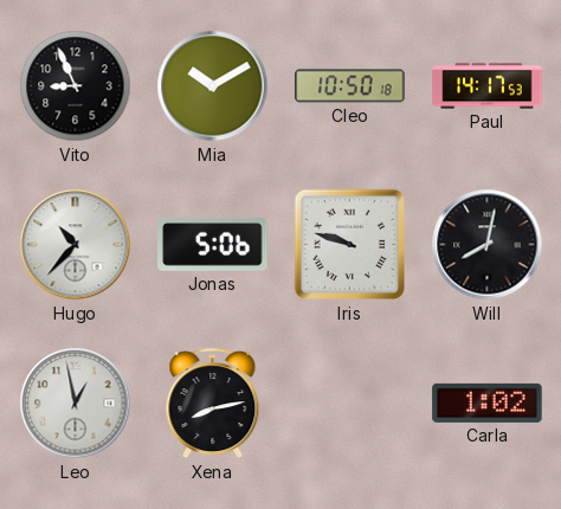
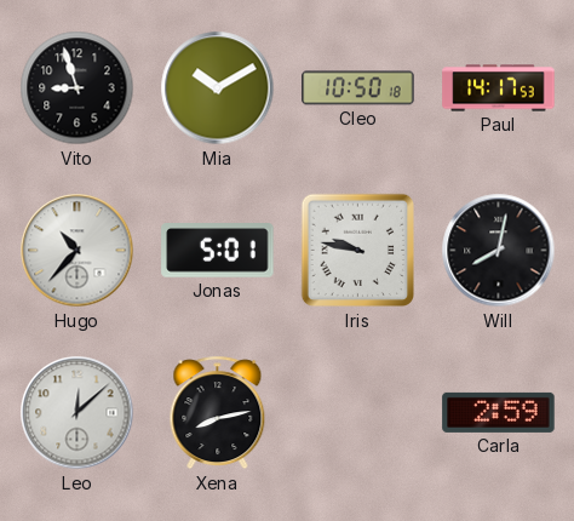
Vito: 8:56 -> 8:57
Jonas: 5:06 -> 5:01
Iris: 9:48 -> 9:47
Leo: 12:58 -> 12:08
Carla: 1:02 -> 2:59
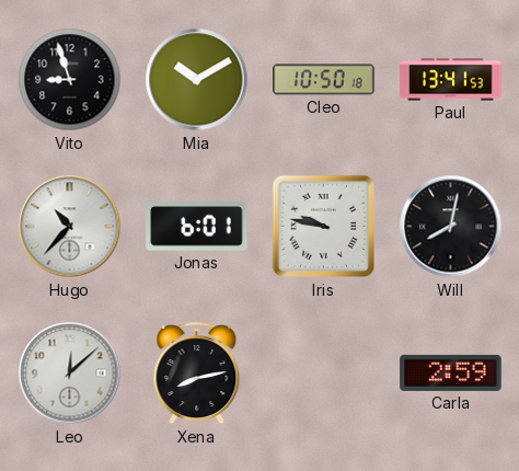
Paul: 14:17 -> 13:41
Jonas: 5:01 -> 6:01
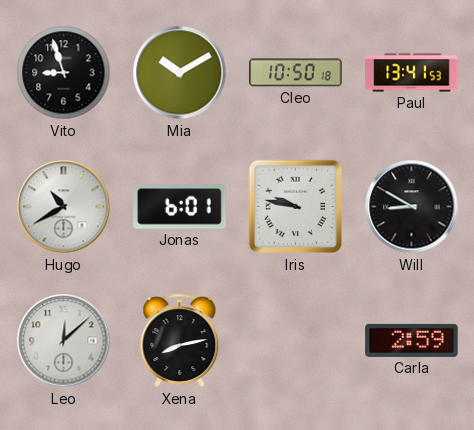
Hugo: 10:37 -> 10:40
Will: 8:02 -> 8:50
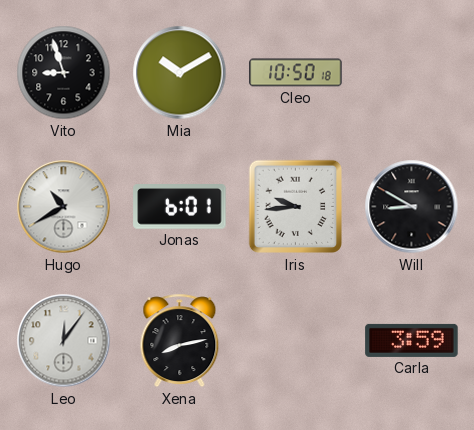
Paul: 13:41 -> none
Iris: 9:47 -> 9:44
Leo: 12:08 -> 12:06
Carla: 2:59 -> 3:59
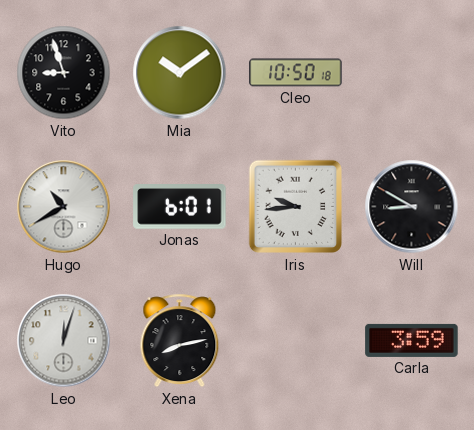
Mia: 10:10 -> 10:09
Leo: 12:06 -> 12:03
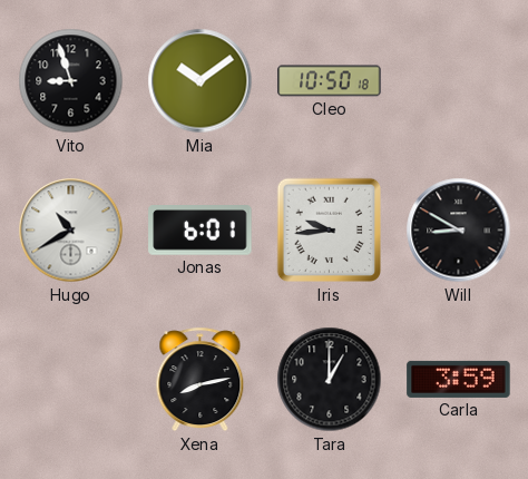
Leo: 12:03 -> none
Tara: none -> 1:00
